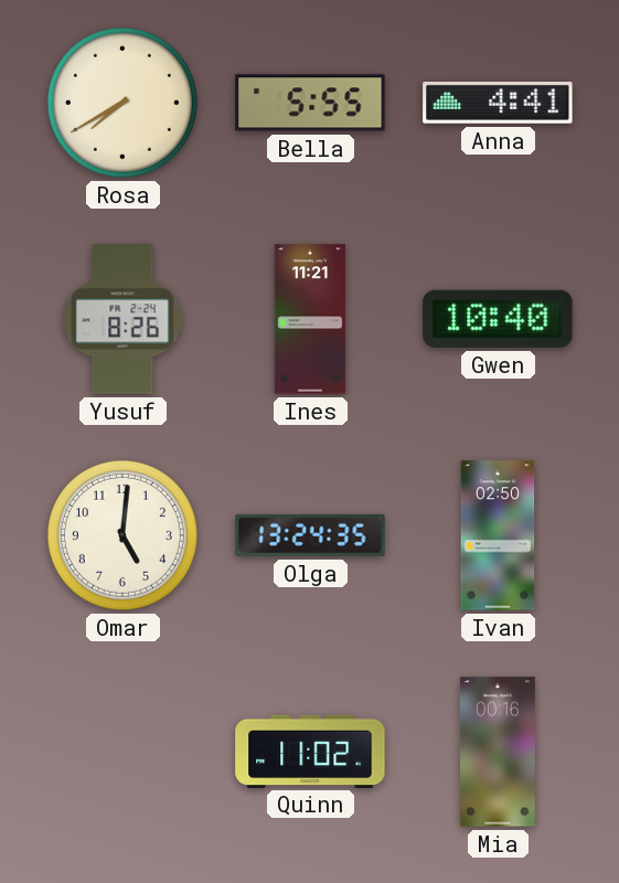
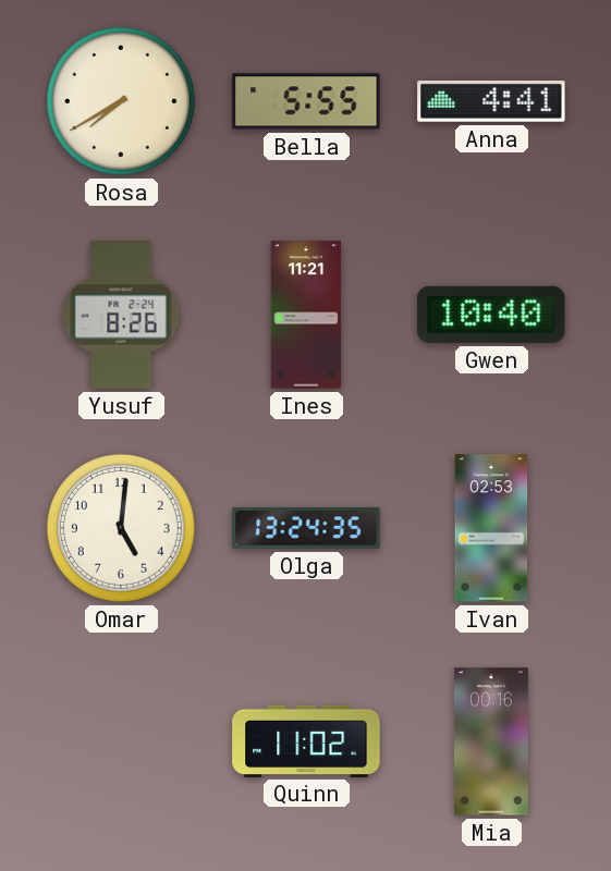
Ivan: 02:50 -> 02:53
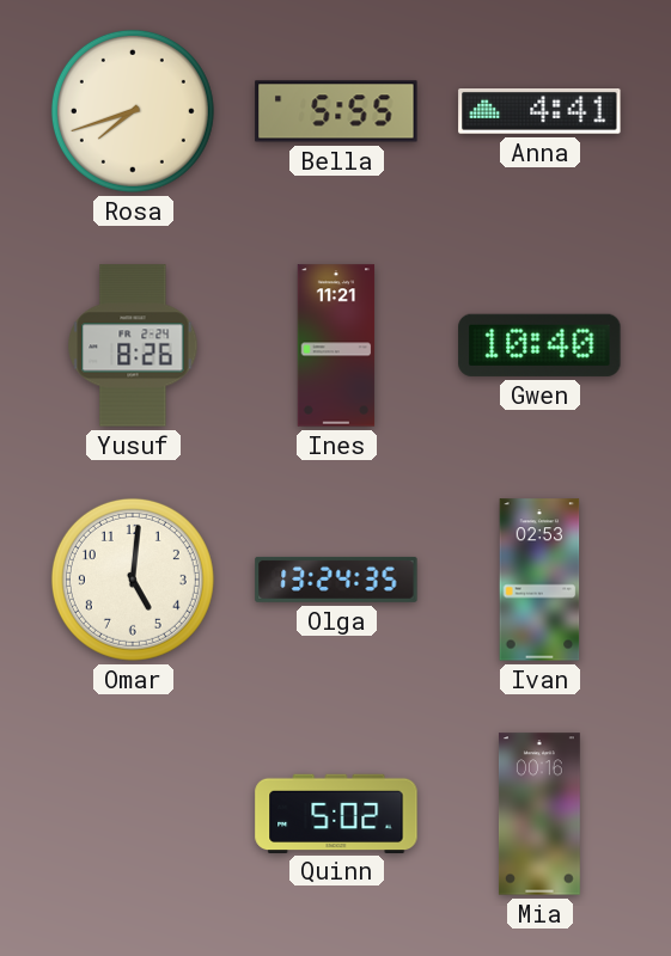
Rosa: 7:40 -> 7:42
Quinn: 11:02 -> 5:02
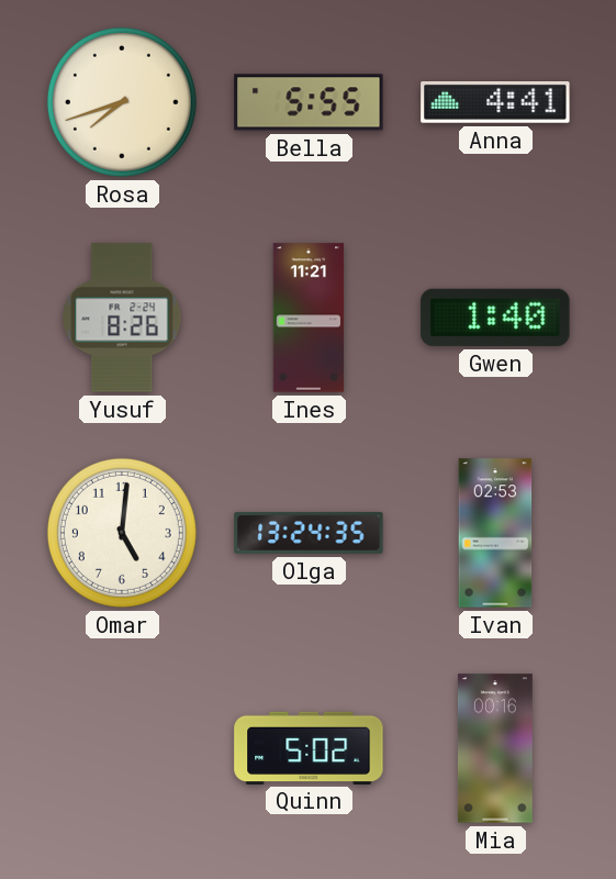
Gwen: 10:40 -> 1:40
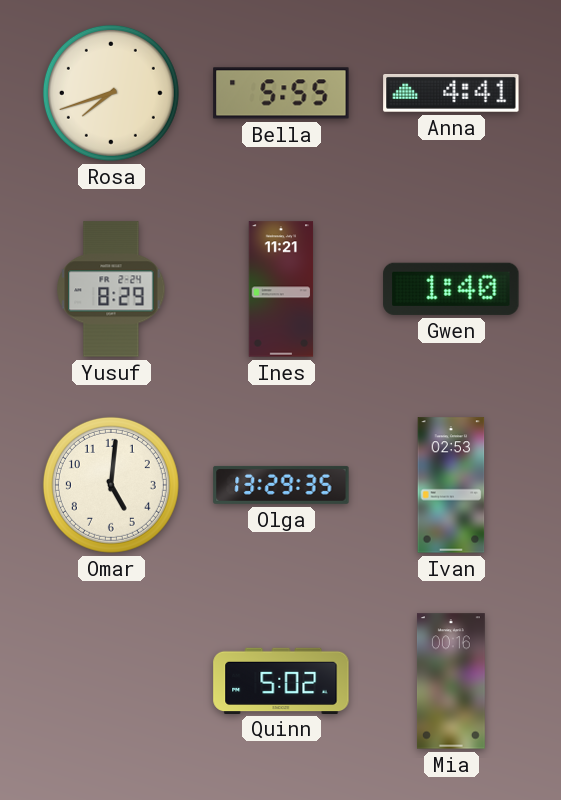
Yusuf: 8:26 -> 8:29
Olga: 13:24 -> 13:29
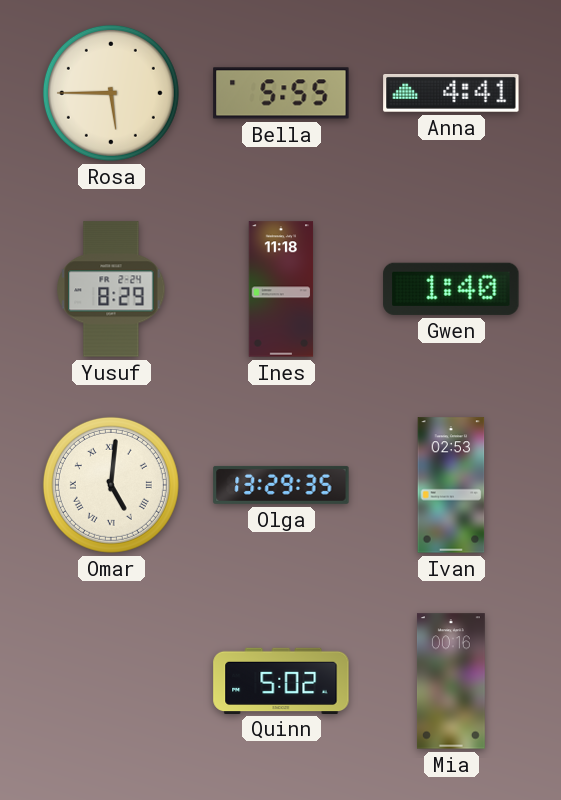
Rosa: 7:42 -> 5:45
Ines: 11:21 -> 11:18
Omar numerals: Arabic -> Roman
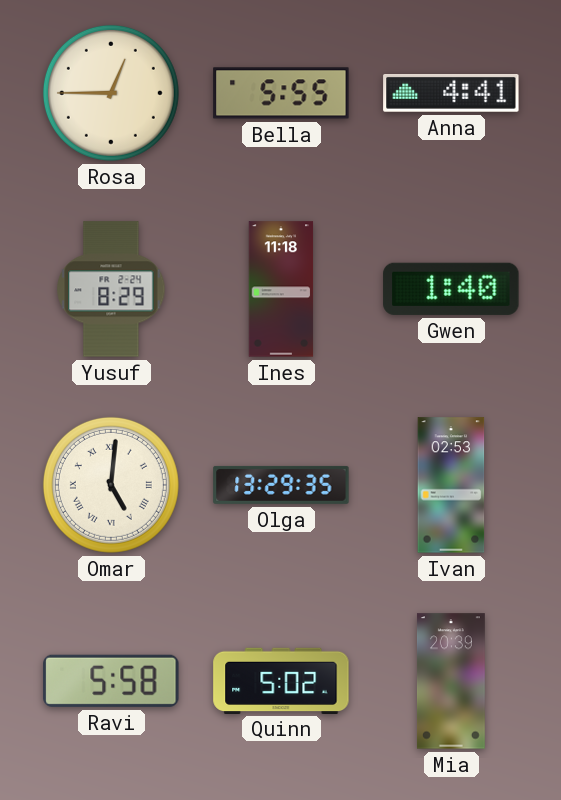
Rosa: 5:45 -> 12:45
Ravi: none -> 5:58
Mia: 00:16 -> 20:39
